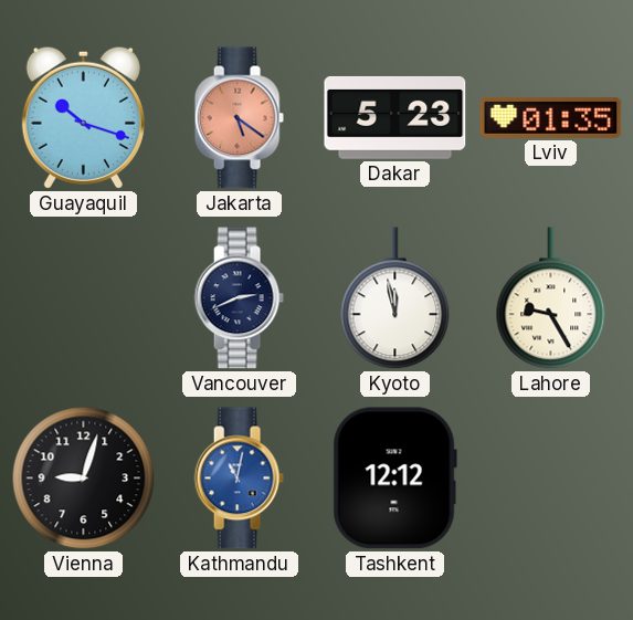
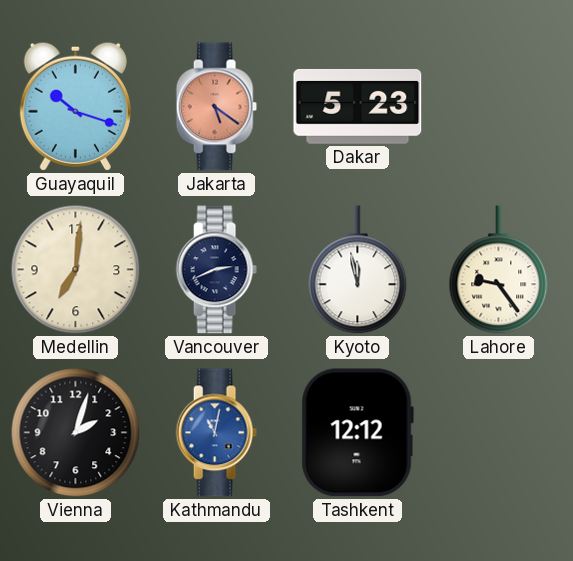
Lviv: 01:35 -> none
Medellin: none -> 7:01
Lahore: 9:25 -> 9:24
Vienna: 9:03 -> 2:03
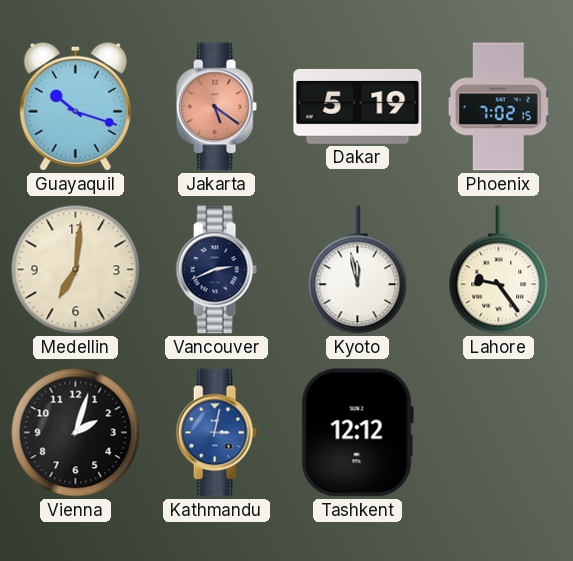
Dakar: 5:23 -> 5:19
Phoenix: none -> 7:02
Kathmandu: 11:02 -> 3:02
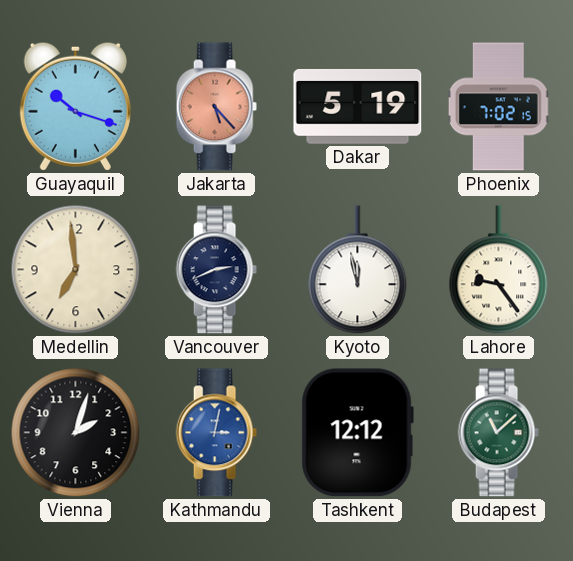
Jakarta: 5:21 -> 5:23
Medellin: 7:01 -> 6:59
Budapest: none -> 11:08
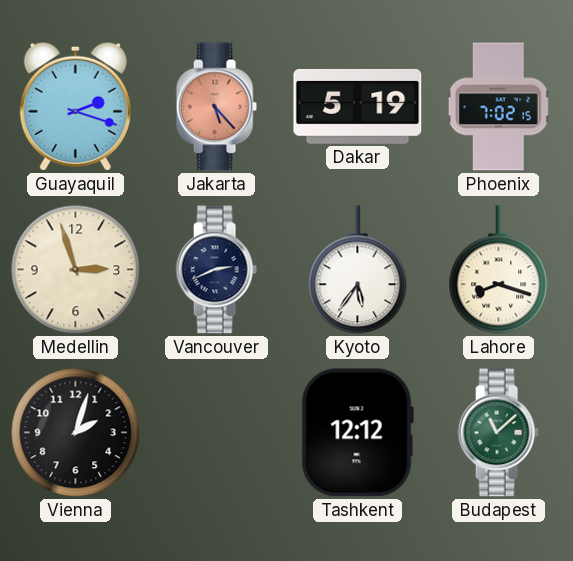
Guayaquil: 10:18 -> 2:18
Medellin: 6:59 -> 2:57
Kyoto: 11:58 -> 5:36
Lahore: 9:24 -> 8:18
Kathmandu: 3:02 -> none
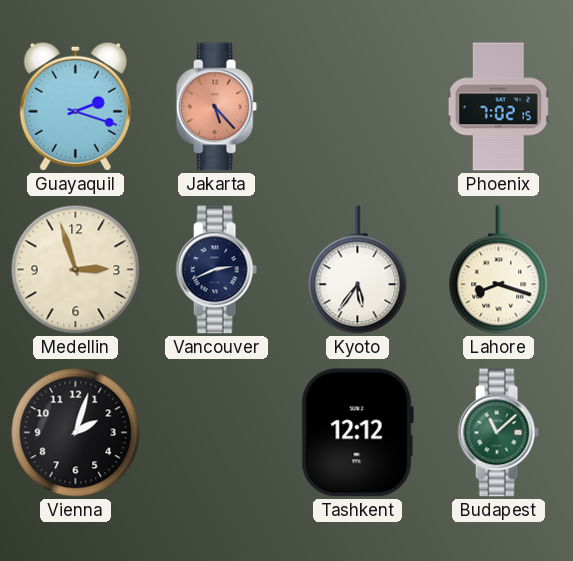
Dakar: 5:19 -> none
